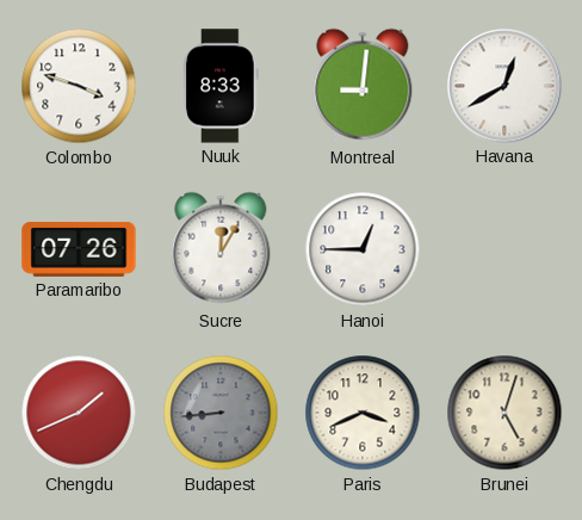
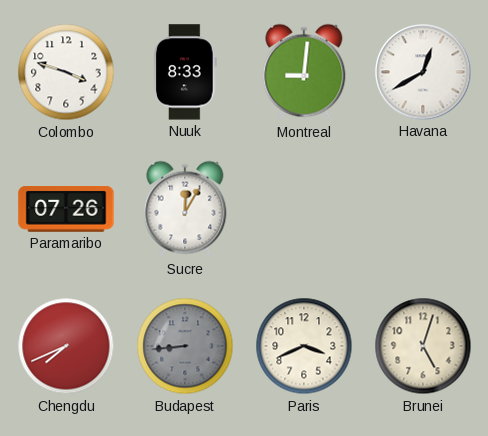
Hanoi: 12:45 -> none
Chengdu: 1:41 -> 7:41
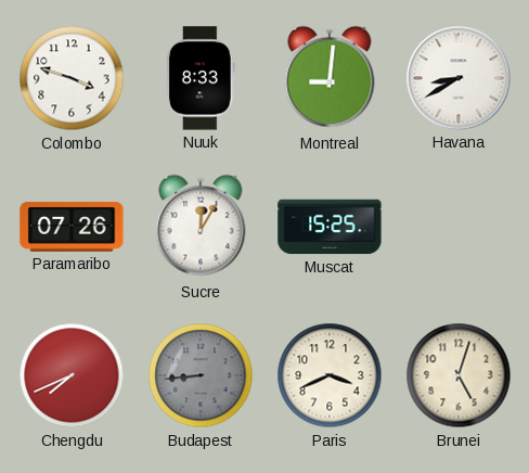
Havana: 12:40 -> 8:40
Muscat: none -> 15:25
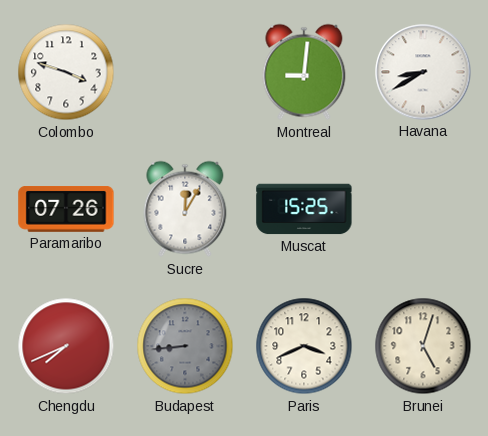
Nuuk: 8:33 -> none
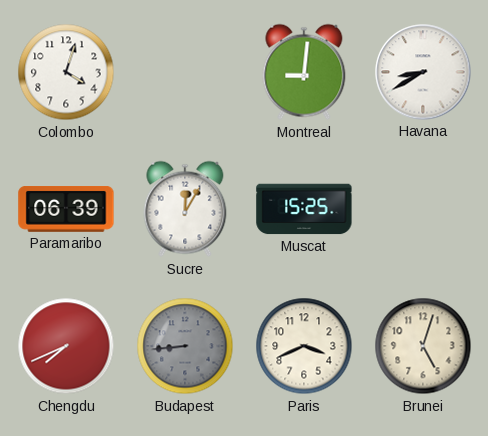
Colombo: 3:48 -> 4:03
Paramaribo: 07:26 -> 06:39
